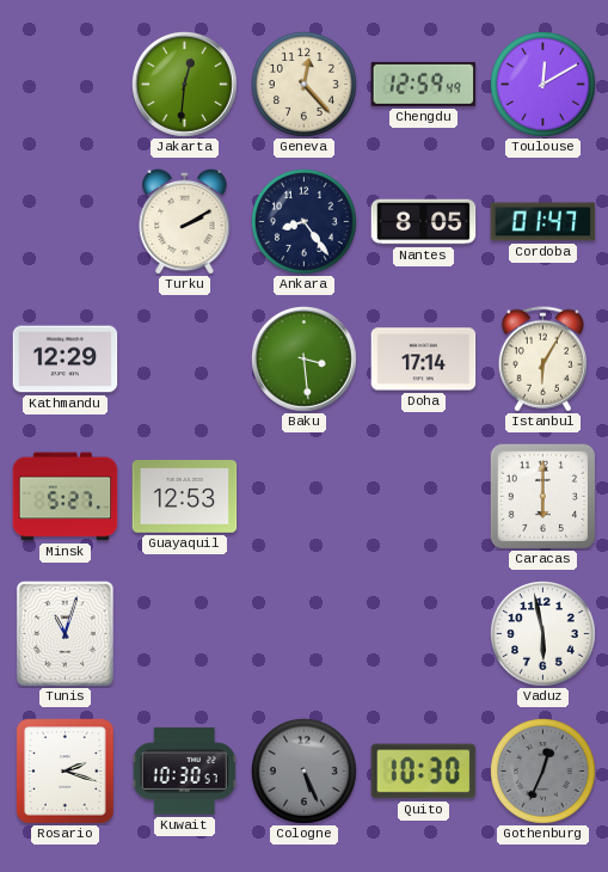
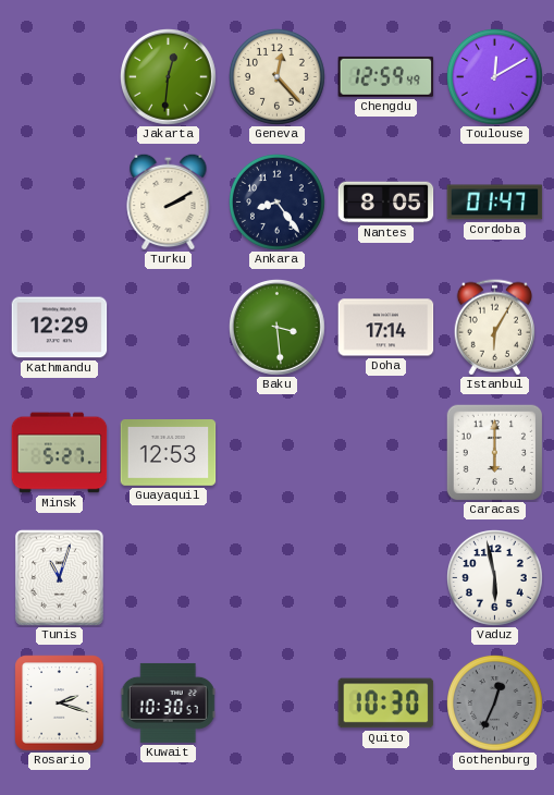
Cologne: 5:26 -> none
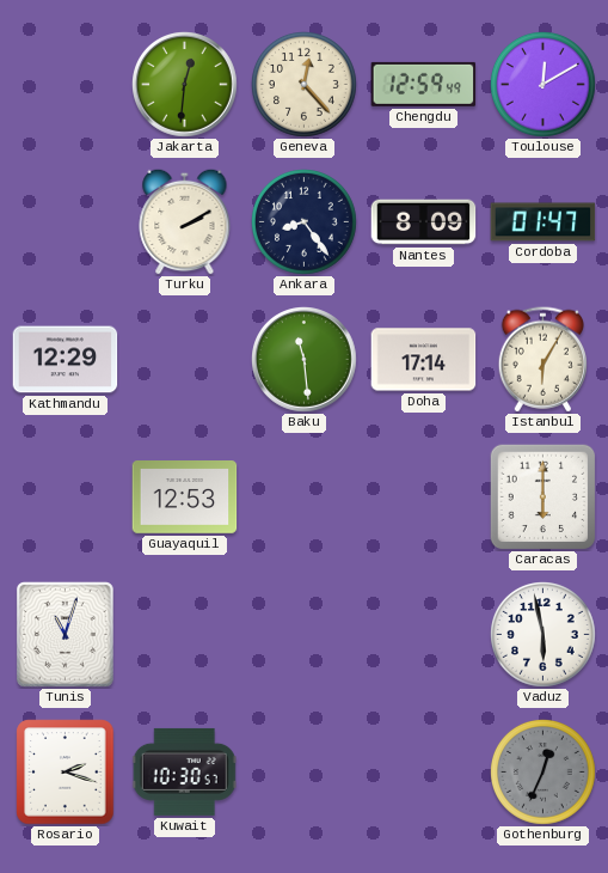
Nantes: 8:05 -> 8:09
Baku: 3:29 -> 11:29
Minsk: 5:27 -> none
Quito: 10:30 -> none
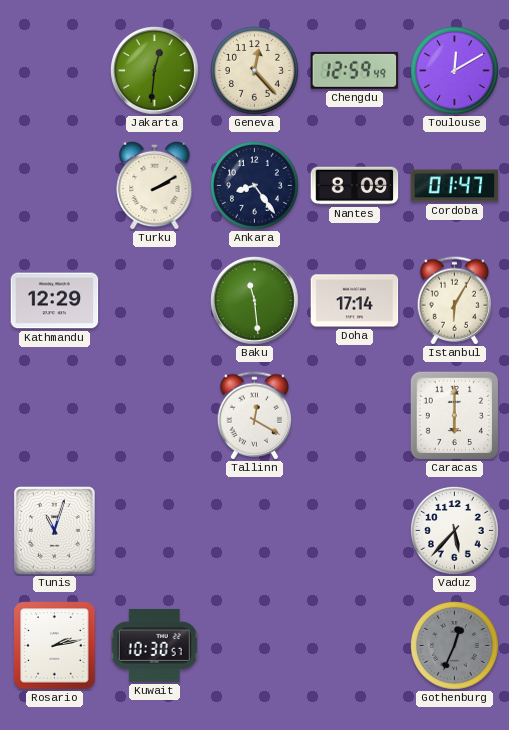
Guayaquil: 12:53 -> none
Tallinn: none -> 12:20
Vaduz: 5:58 -> 5:37
Rosario: 2:18 -> 2:13
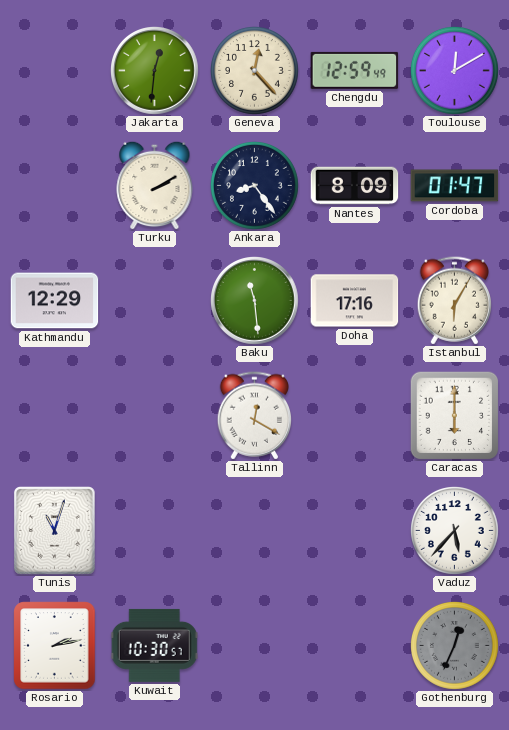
Doha: 17:14 -> 17:16
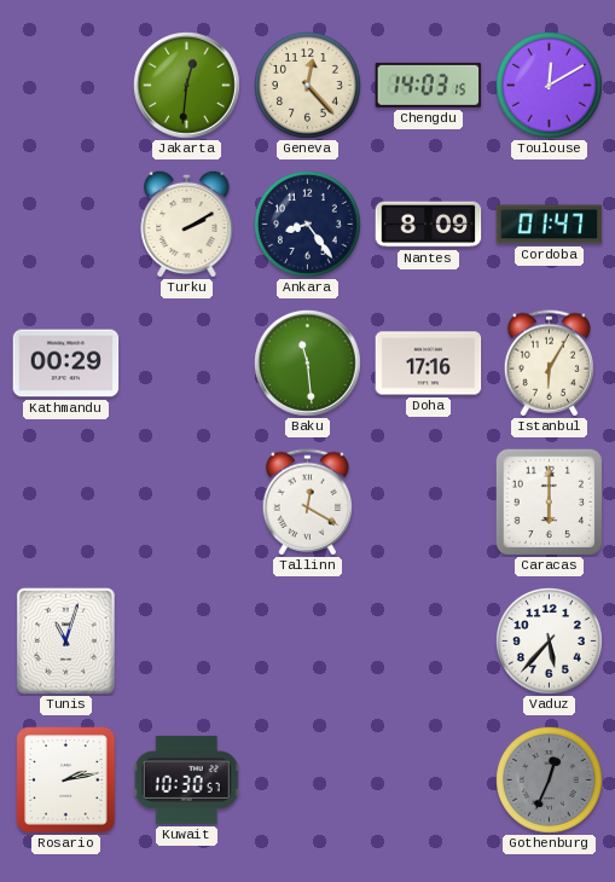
Chengdu: 12:59 -> 14:03
Kathmandu: 12:29 -> 00:29
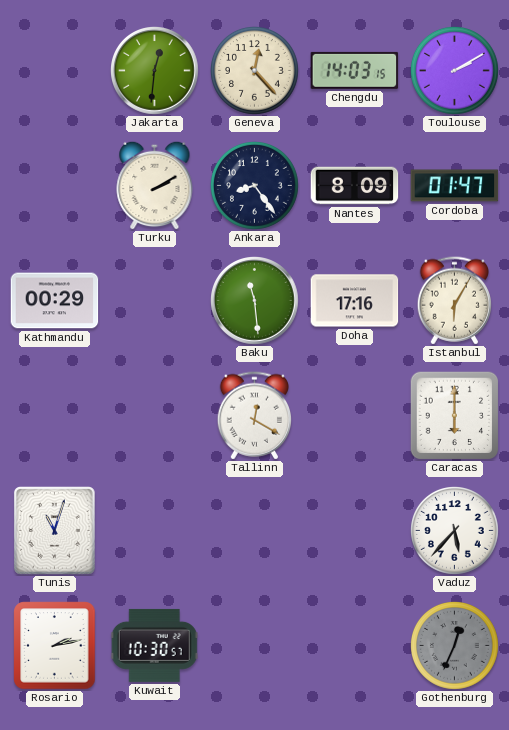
Toulouse: 12:10 -> 2:10
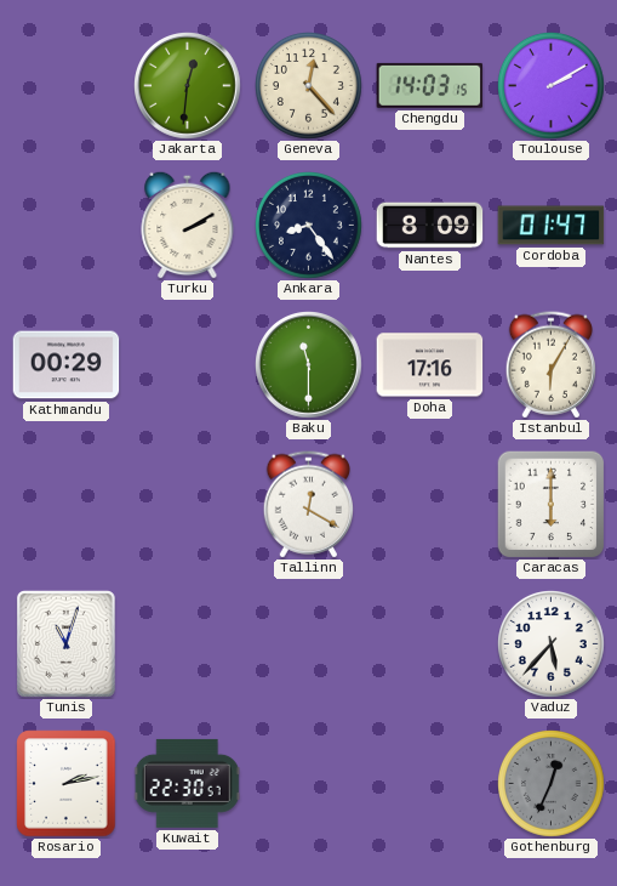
Baku: 11:29 -> 11:30
Kuwait: 10:30 -> 22:30
